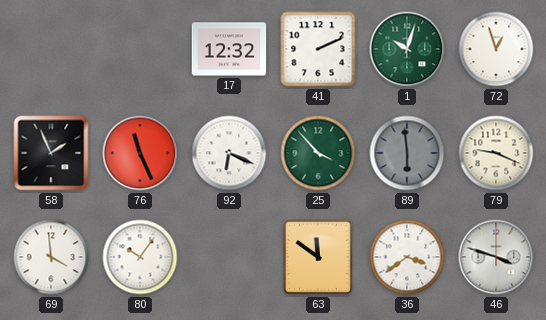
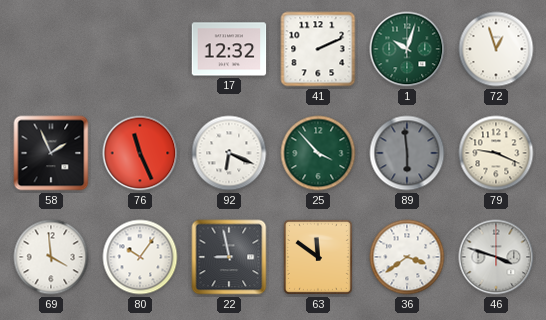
22: none -> 8:58
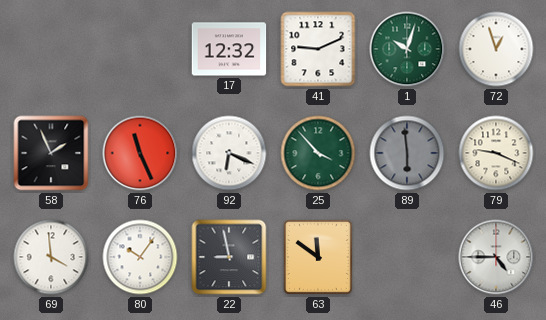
41: 2:11 -> 9:11
36: 3:39 -> none
46: 3:48 -> 4:45
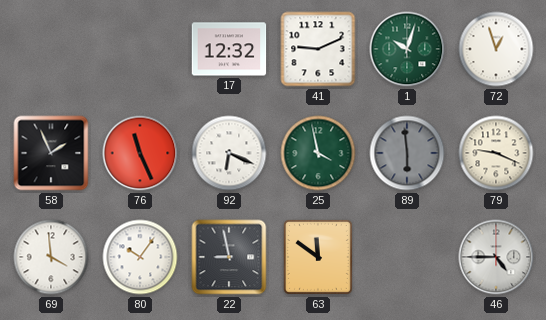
25: 3:53 -> 3:58
